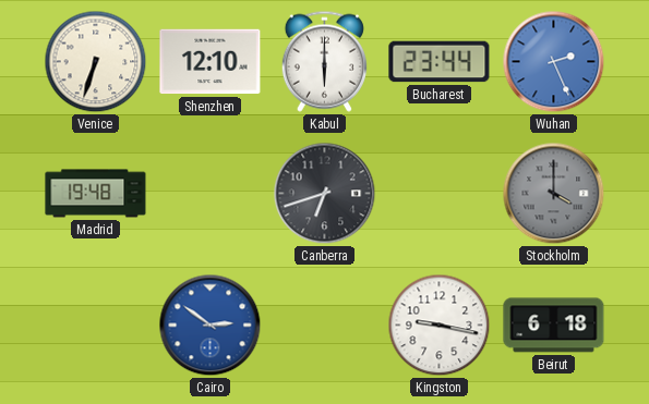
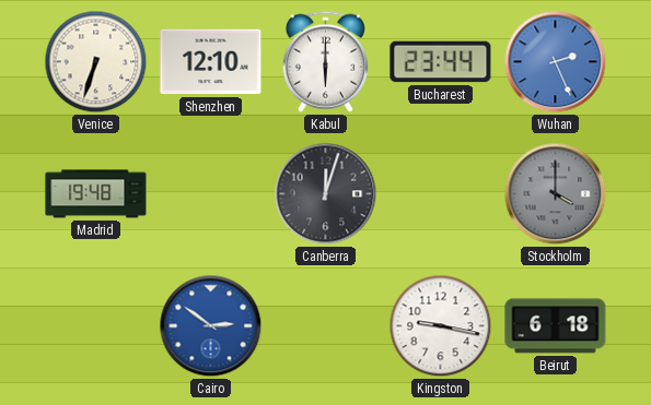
Canberra: 6:42 -> 12:03
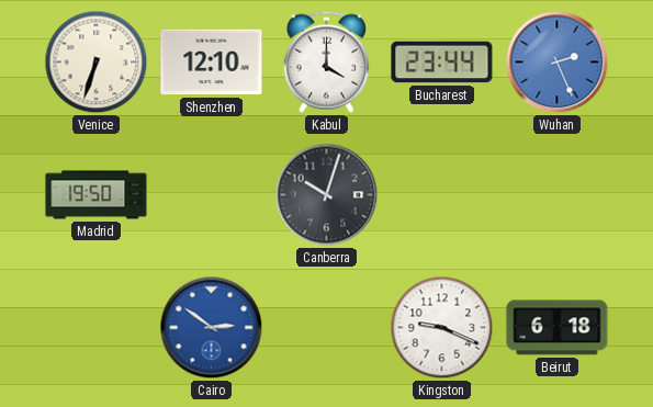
Kabul: 6:00 -> 4:00
Madrid: 19:48 -> 19:50
Canberra: 12:03 -> 10:03
Stockholm: 4:00 -> none
Kingston: 9:17 -> 9:19
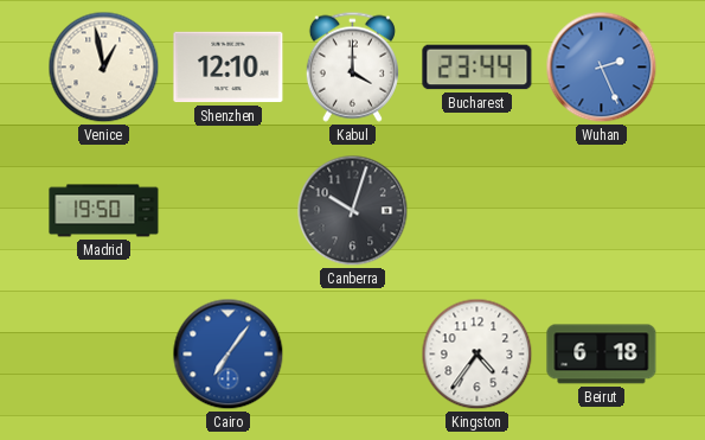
Venice: 6:33 -> 12:58
Cairo: 2:51 -> 7:06
Kingston: 9:19 -> 4:36
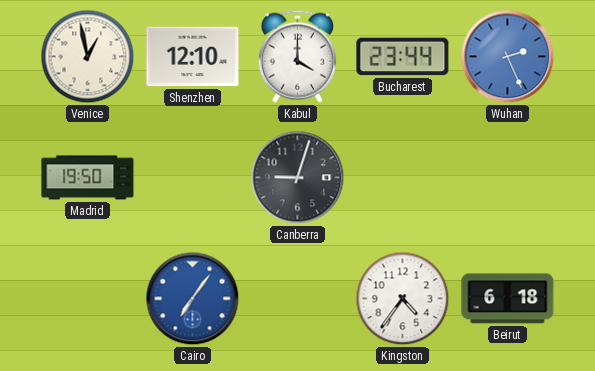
Canberra: 10:03 -> 9:03
